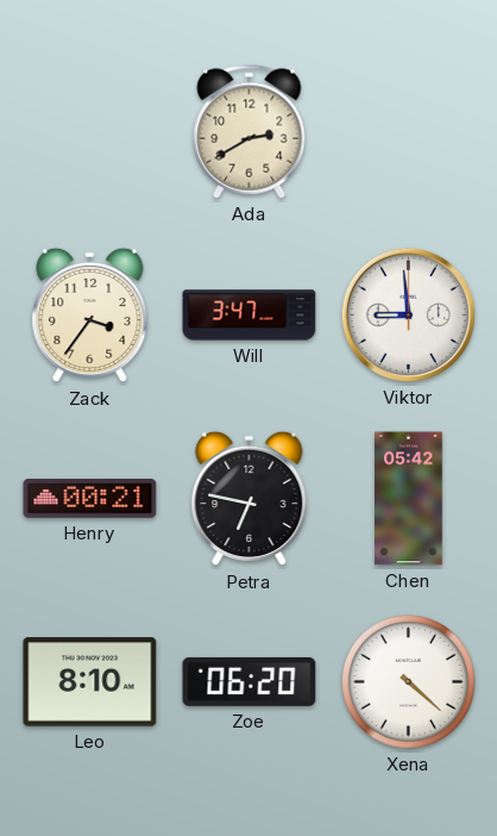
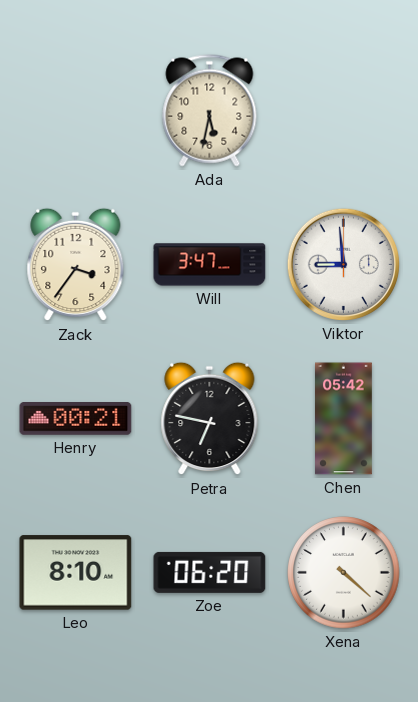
Ada: 2:40 -> 5:32
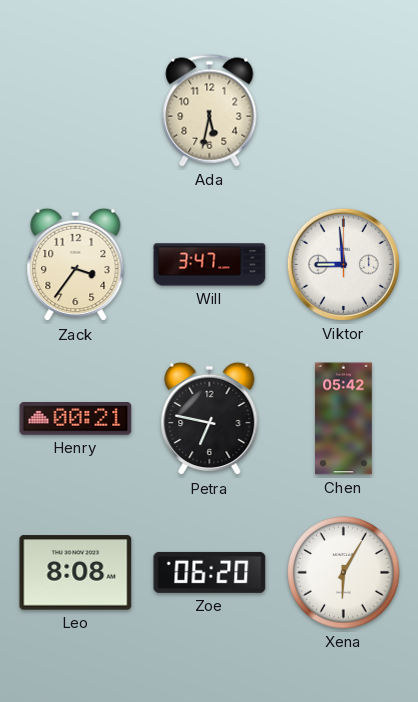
Leo: 8:10 -> 8:08
Xena: 4:22 -> 6:05
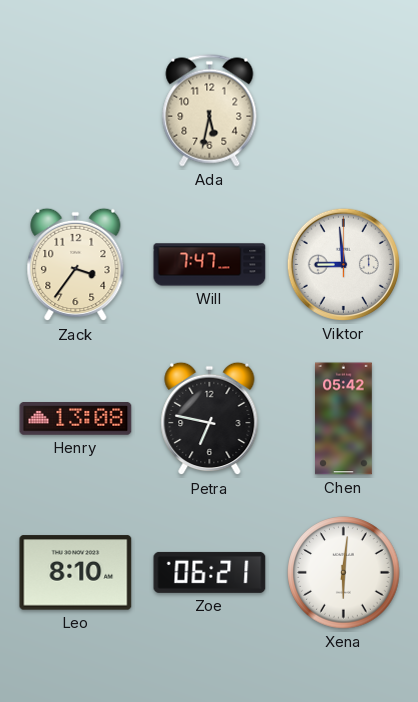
Will: 3:47 -> 7:47
Henry: 00:21 -> 13:08
Leo: 8:08 -> 8:10
Zoe: 06:20 -> 06:21
Xena: 6:05 -> 6:01
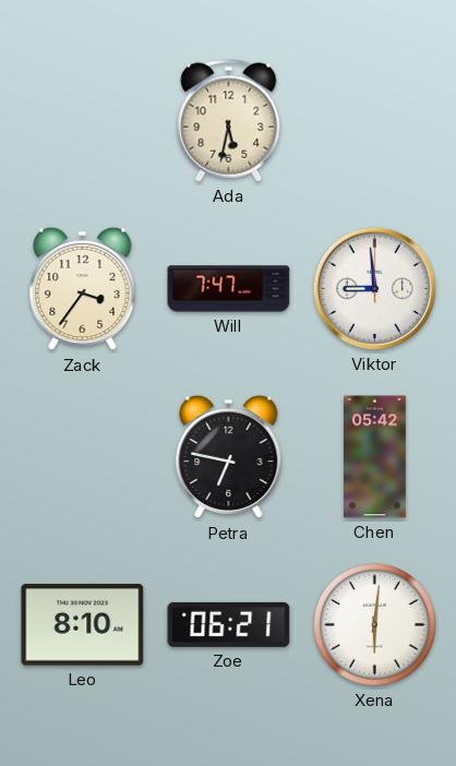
Henry: 13:08 -> none
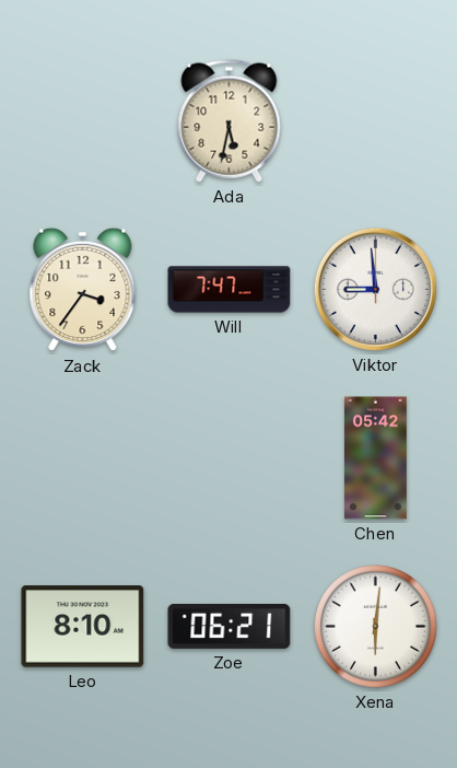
Petra: 6:47 -> none
